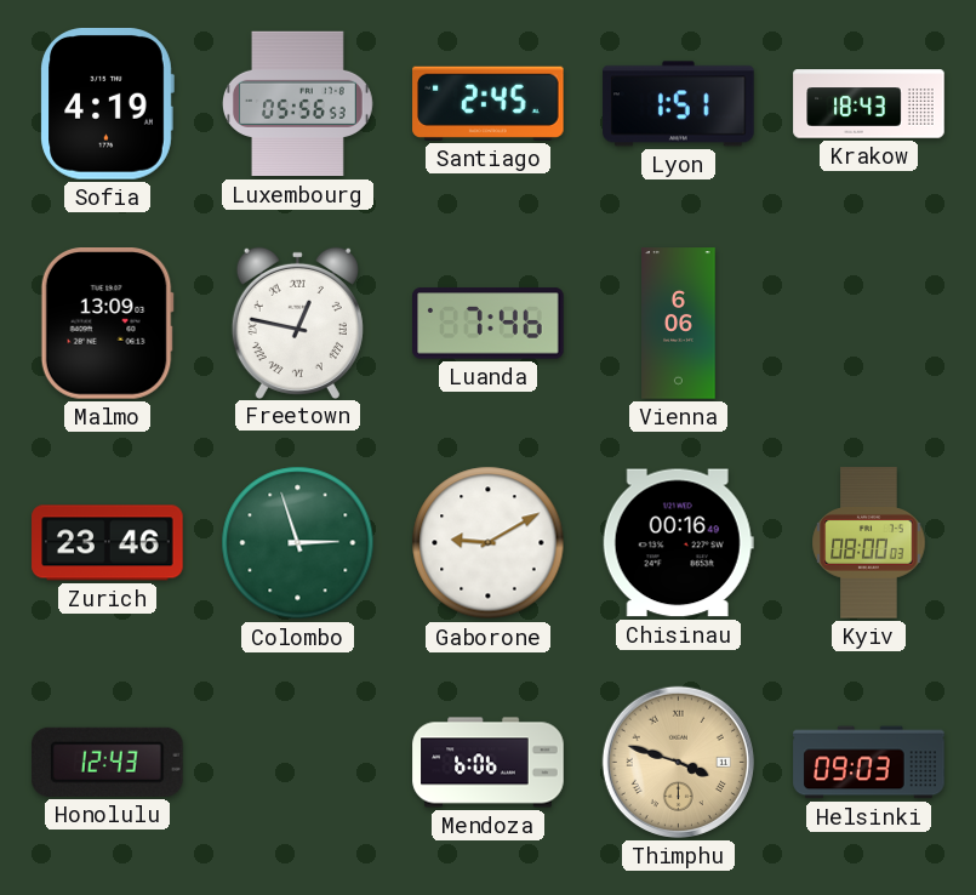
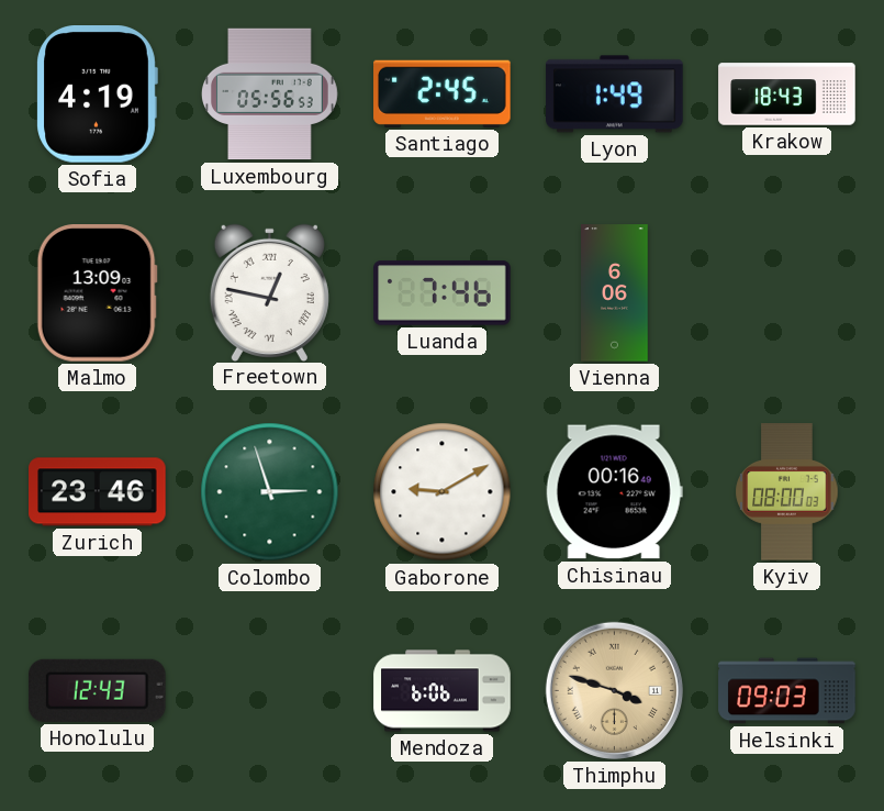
Lyon: 1:51 -> 1:49
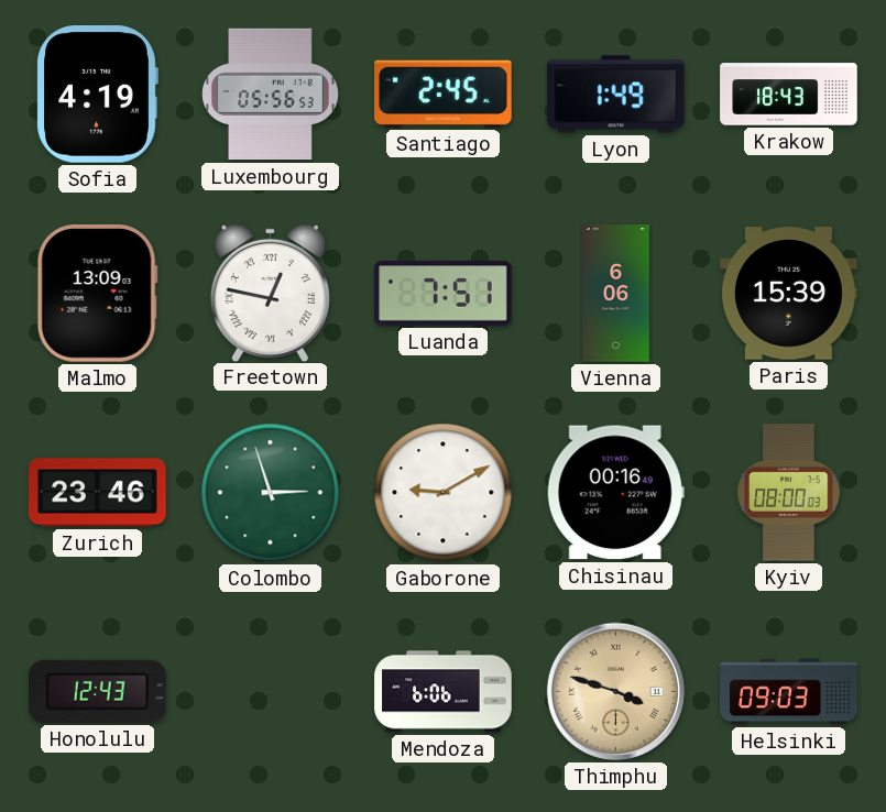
Luanda: 7:46 -> 7:51
Paris: none -> 15:39
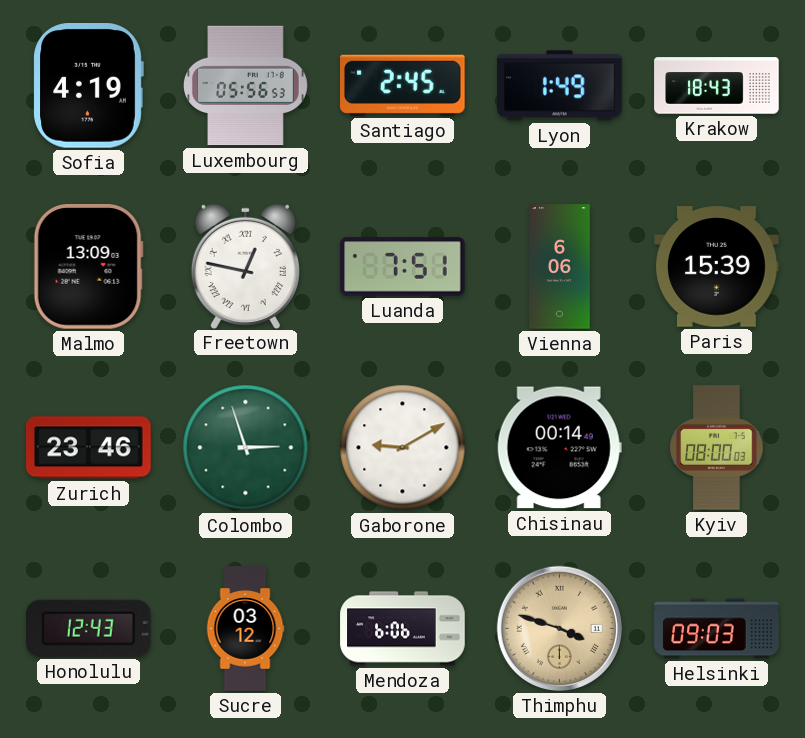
Chisinau: 00:16 -> 00:14
Sucre: none -> 03:12
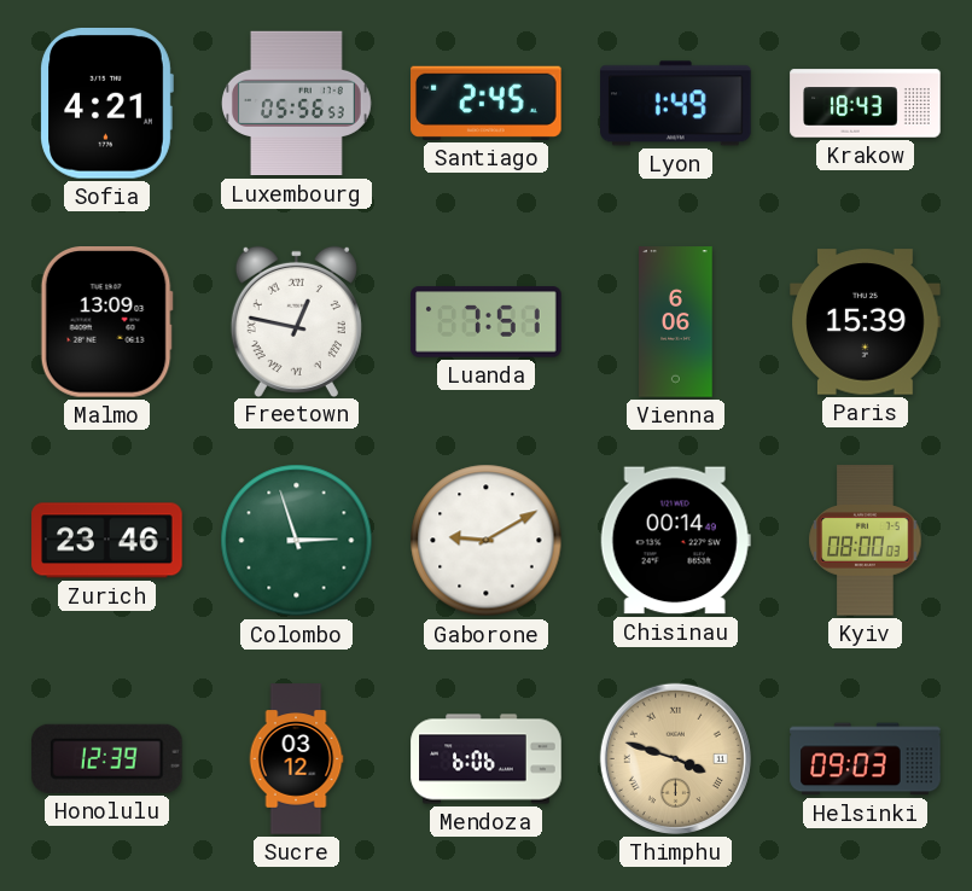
Sofia: 4:19 -> 4:21
Honolulu: 12:43 -> 12:39
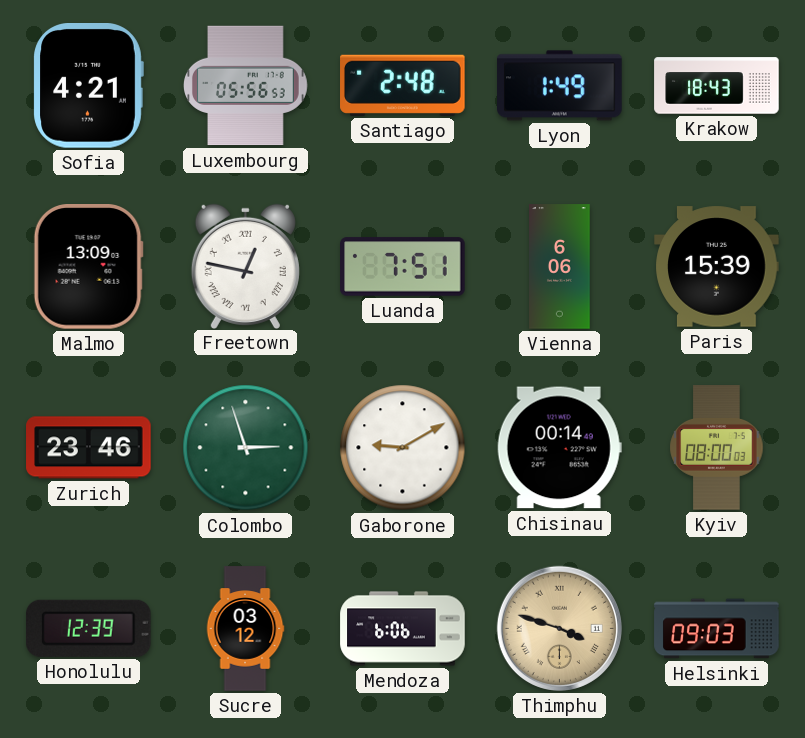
Santiago: 2:45 -> 2:48
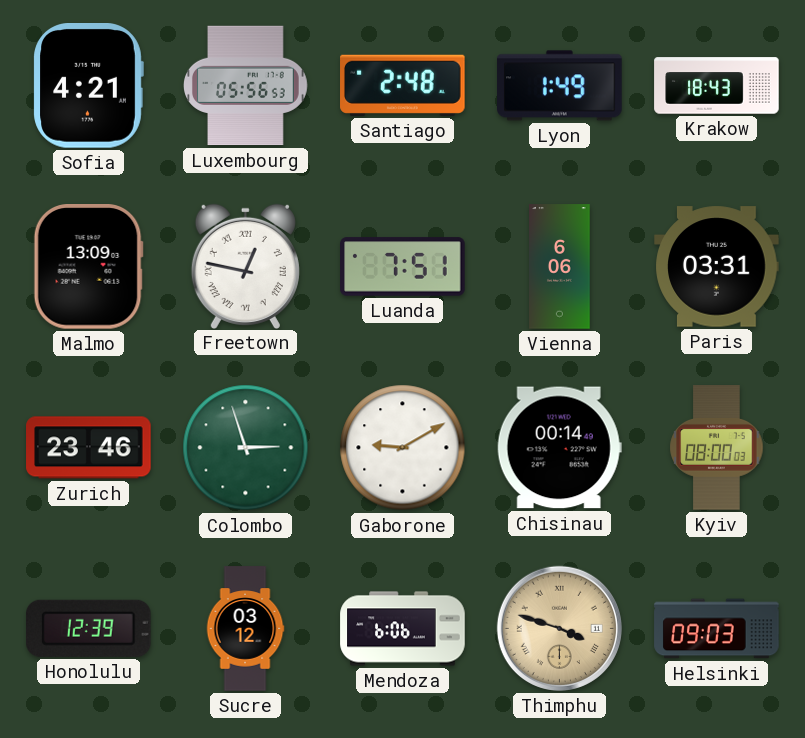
Paris: 15:39 -> 03:31
